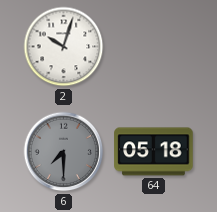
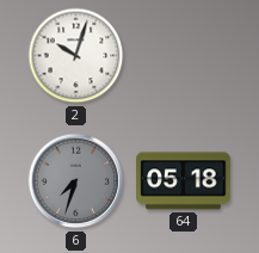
6: 7:30 -> 7:33
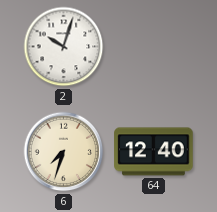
6 dial: grey -> cream
64: 05:18 -> 12:40
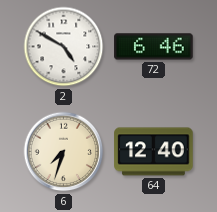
2: 10:03 -> 4:50
72: none -> 6:46
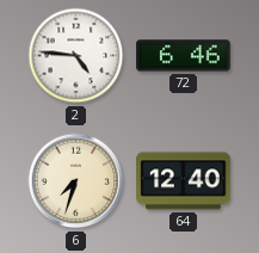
2: 4:50 -> 4:46
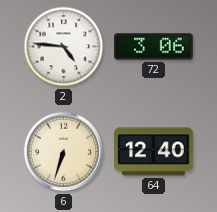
72: 6:46 -> 3:06
6: 7:33 -> 6:33
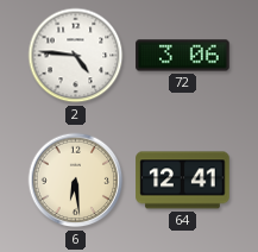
6: 6:33 -> 6:29
64: 12:40 -> 12:41
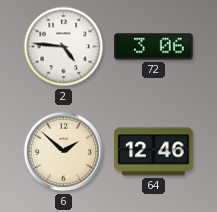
6: 6:29 -> 1:52
64: 12:41 -> 12:46
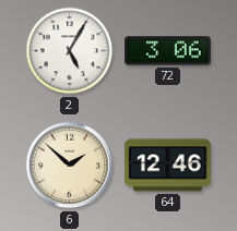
2: 4:46 -> 5:05
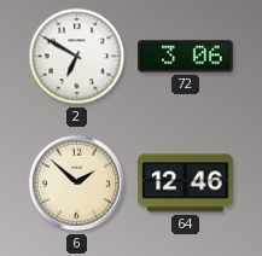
2: 5:05 -> 6:50
